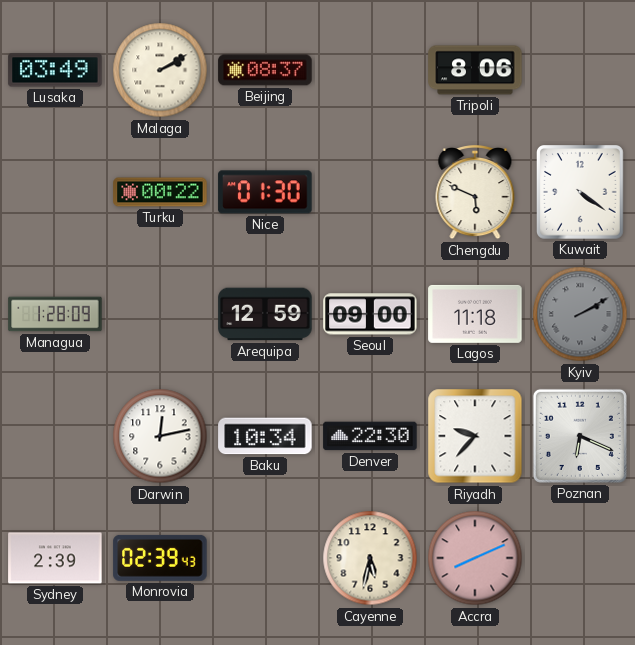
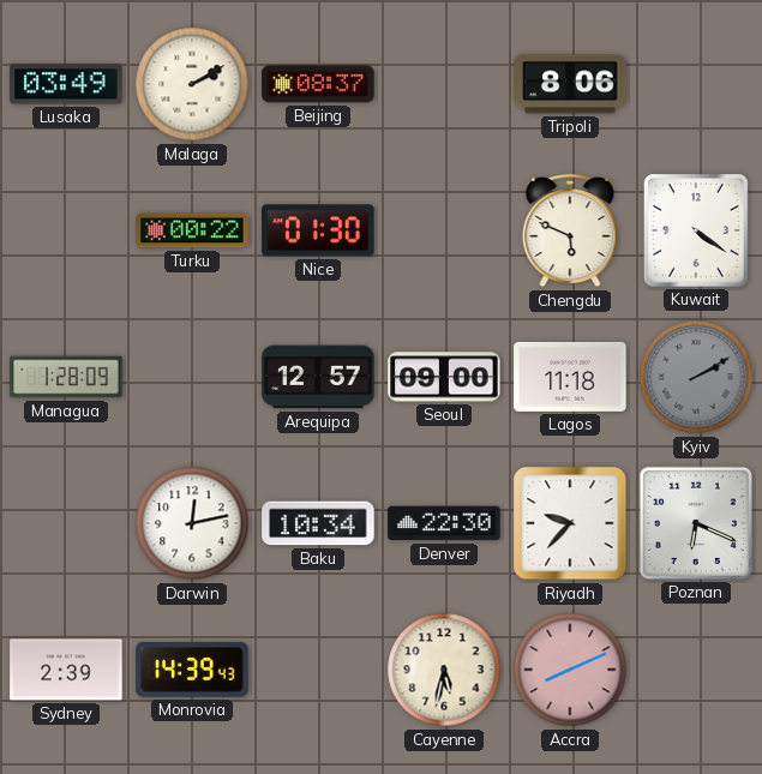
Arequipa: 12:59 -> 12:57
Monrovia: 02:39 -> 14:39
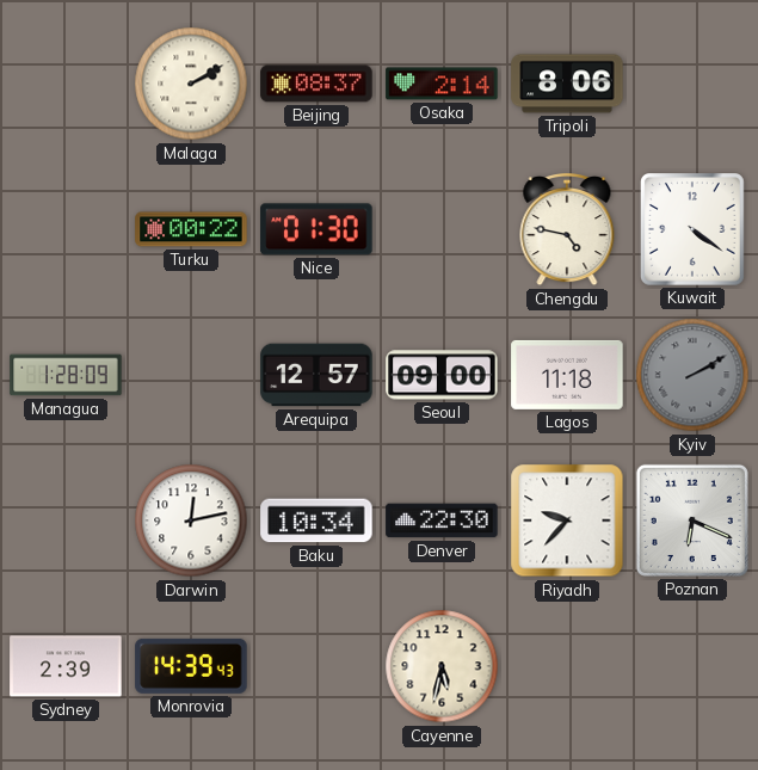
Lusaka: 03:49 -> none
Osaka: none -> 2:14
Chengdu: 5:49 -> 4:47
Accra: 8:11 -> none
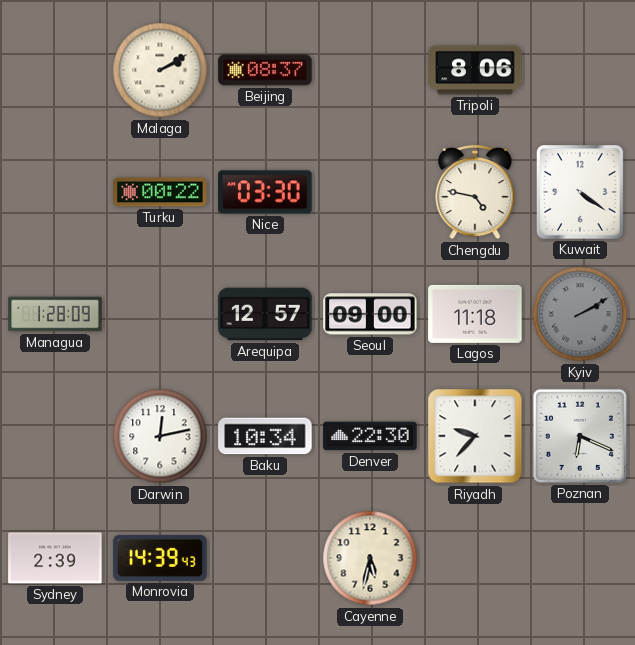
Osaka: 2:14 -> none
Nice: 01:30 -> 03:30
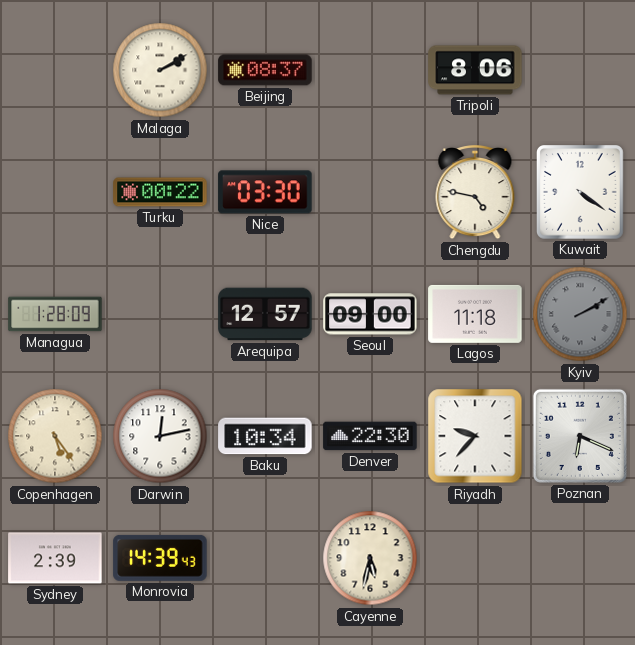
Copenhagen: none -> 5:24
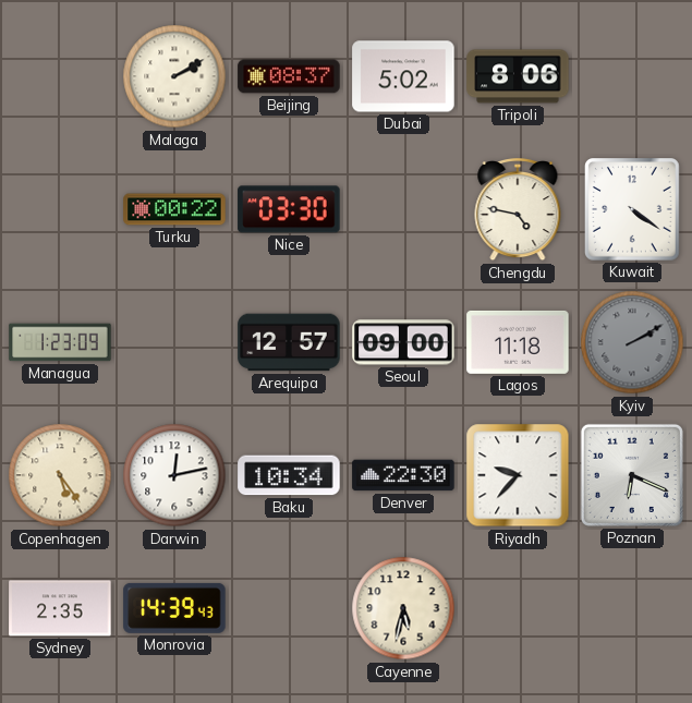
Dubai: none -> 5:02
Managua: 1:28 -> 1:23
Sydney: 2:39 -> 2:35
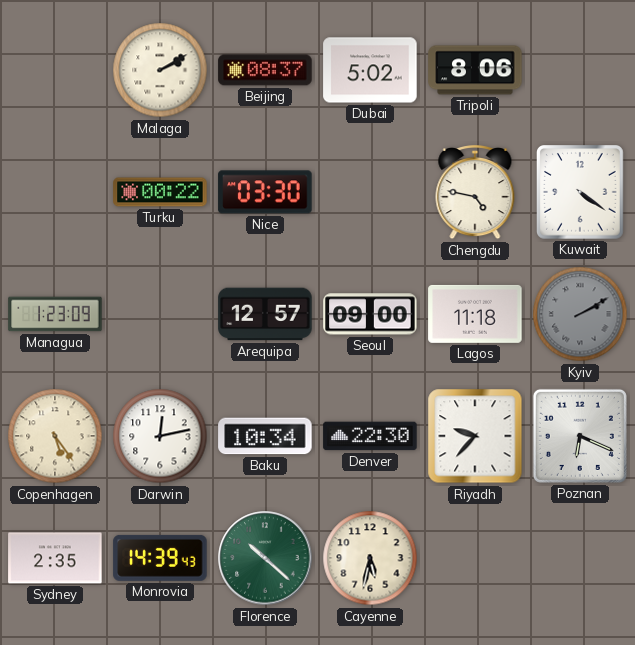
Florence: none -> 10:22
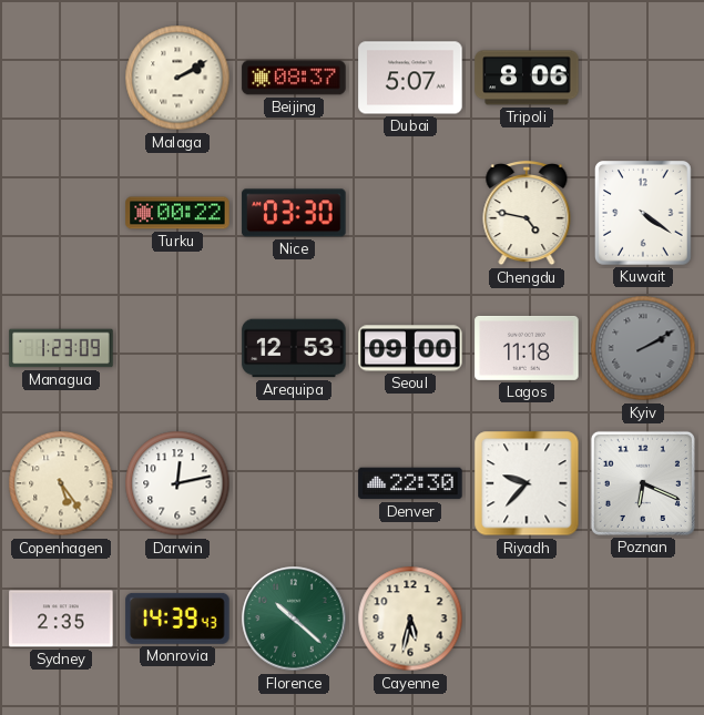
Dubai: 5:02 -> 5:07
Arequipa: 12:57 -> 12:53
Baku: 10:34 -> none
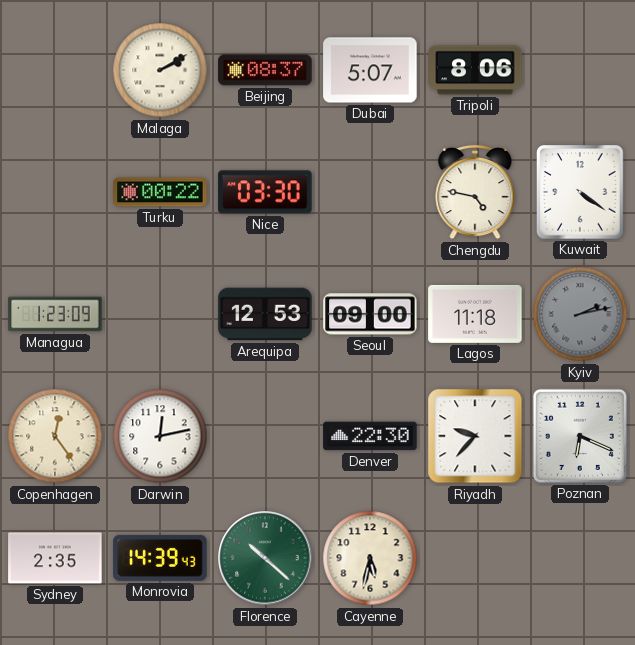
Kyiv: 2:10 -> 2:13
Copenhagen: 5:24 -> 12:24
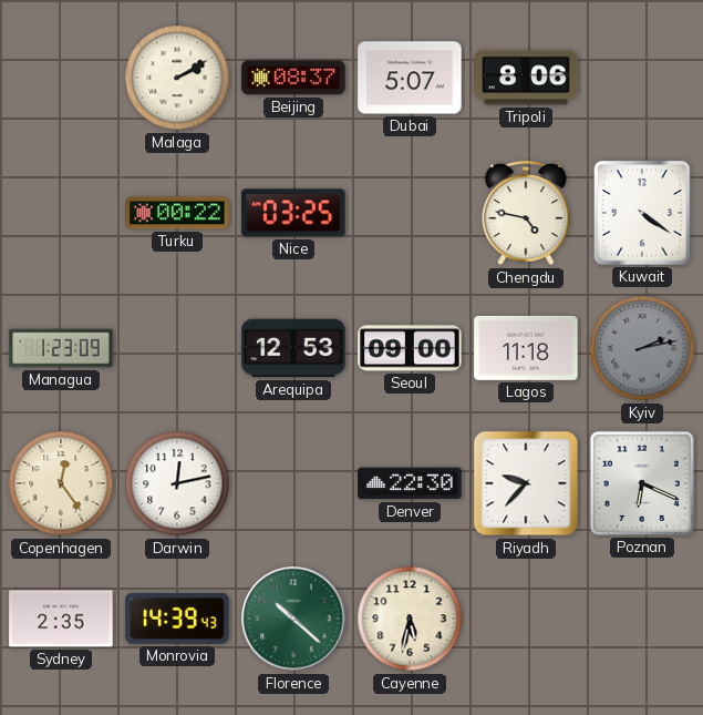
Nice: 03:30 -> 03:25
